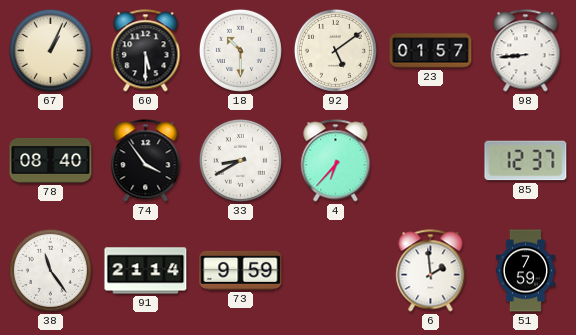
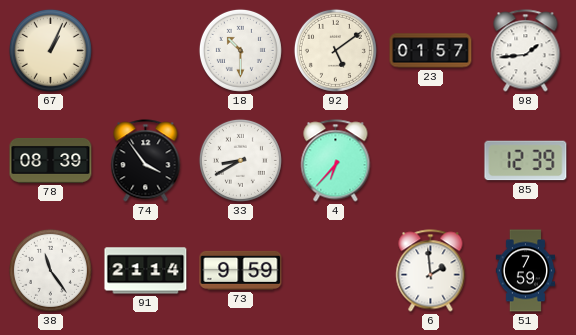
60: 5:30 -> none
98: 8:44 -> 1:44
78: 08:40 -> 08:39
85: 12:37 -> 12:39
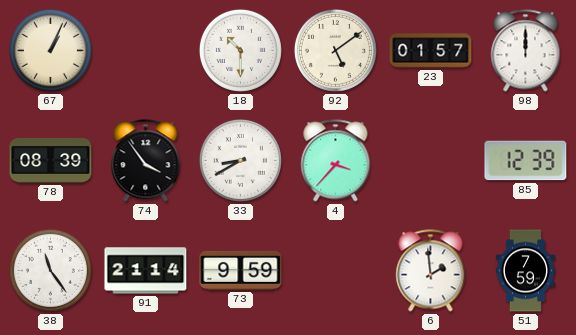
98: 1:44 -> 12:00
4: 6:37 -> 3:37
